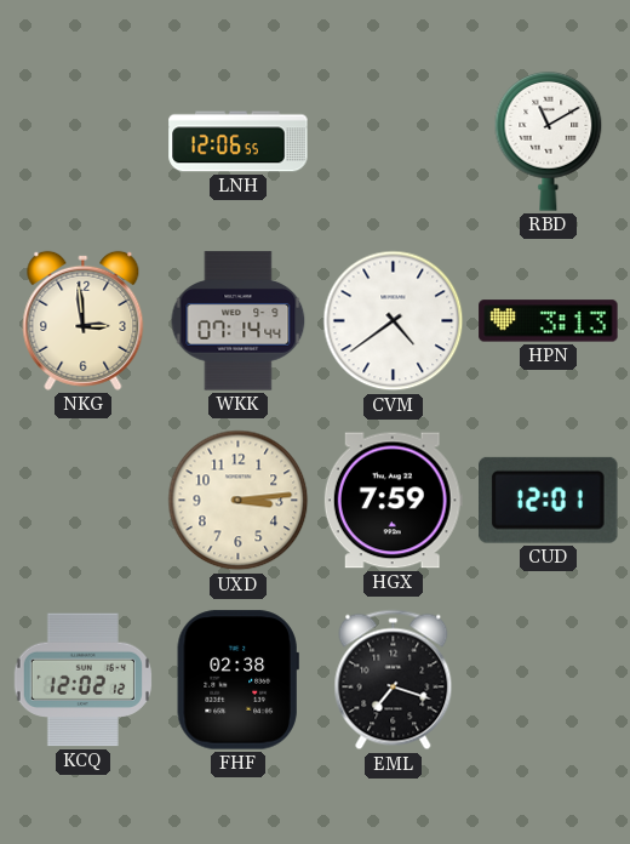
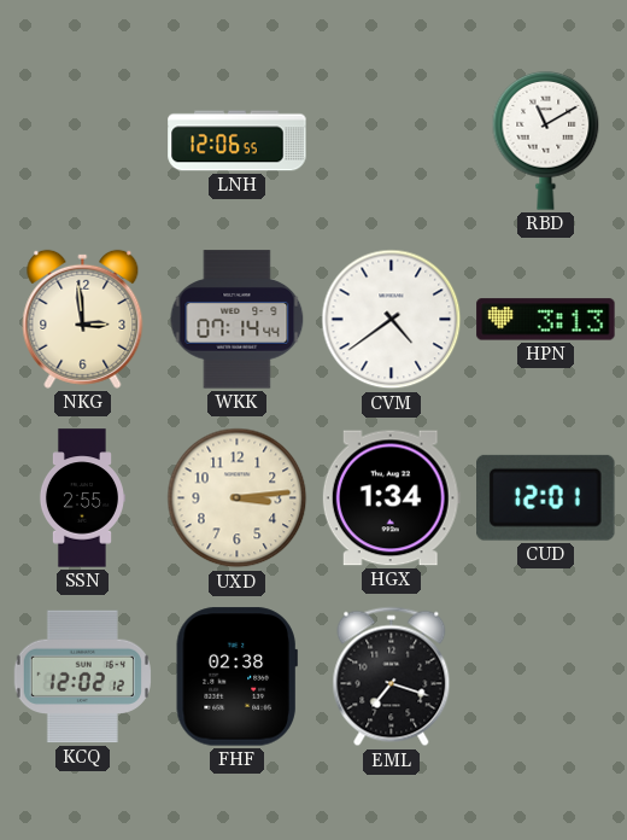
SSN: none -> 2:55
HGX: 7:59 -> 1:34
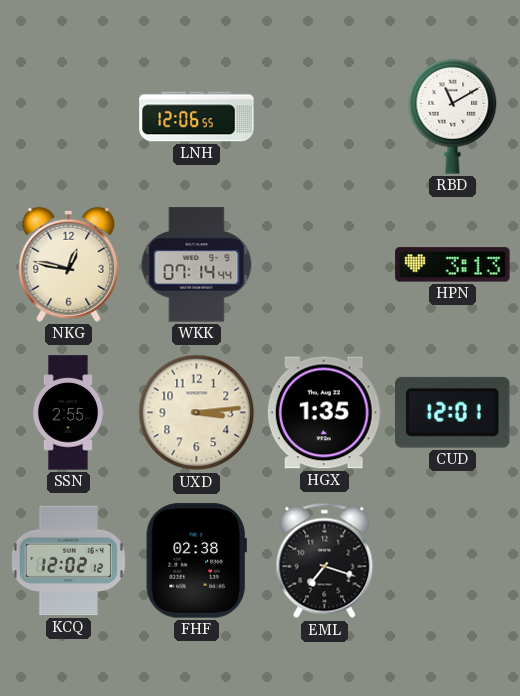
NKG: 2:59 -> 12:47
CVM: 4:39 -> none
HGX: 1:34 -> 1:35
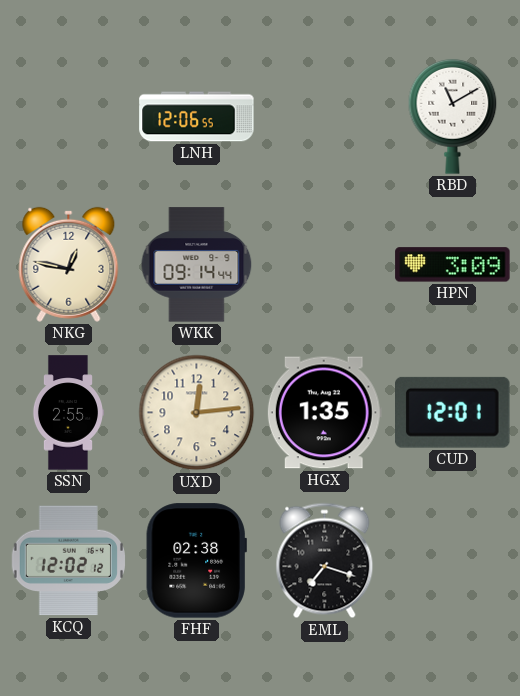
WKK: 07:14 -> 09:14
HPN: 3:13 -> 3:09
UXD: 3:14 -> 12:14
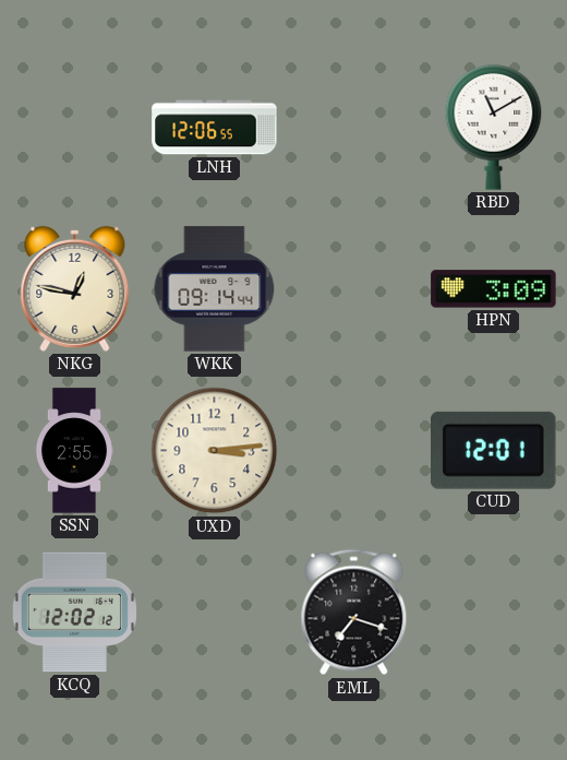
UXD: 12:14 -> 3:14
HGX: 1:35 -> none
FHF: 02:38 -> none
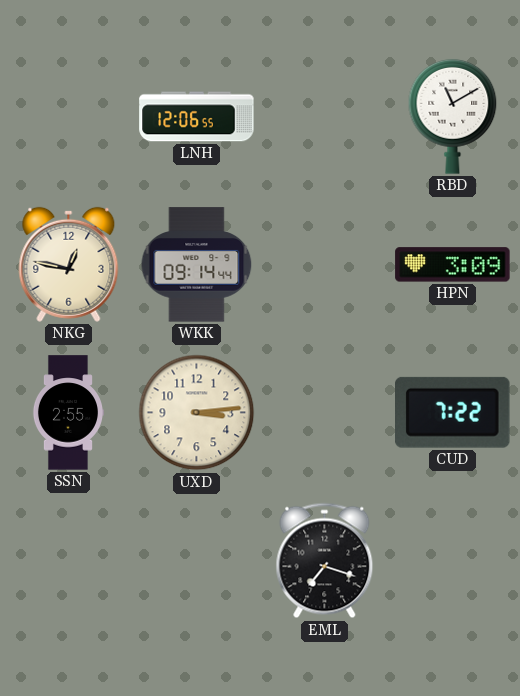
CUD: 12:01 -> 7:22
KCQ: 12:02 -> none
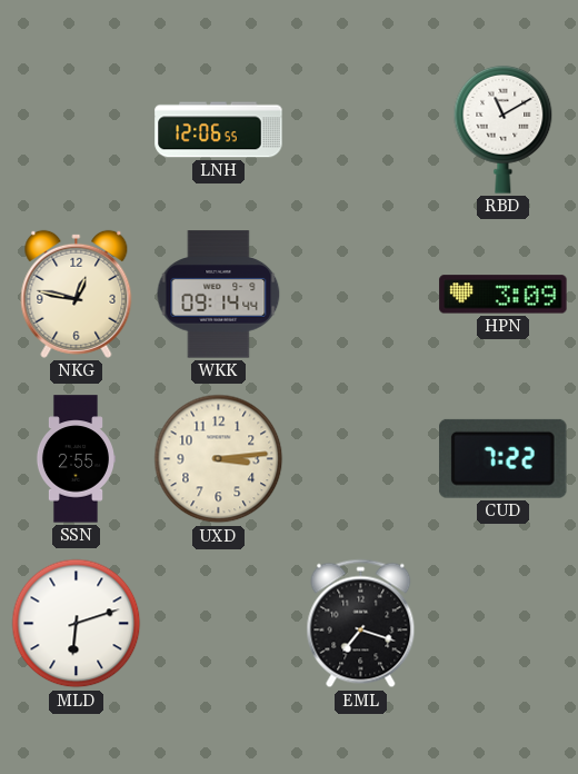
MLD: none -> 6:12
